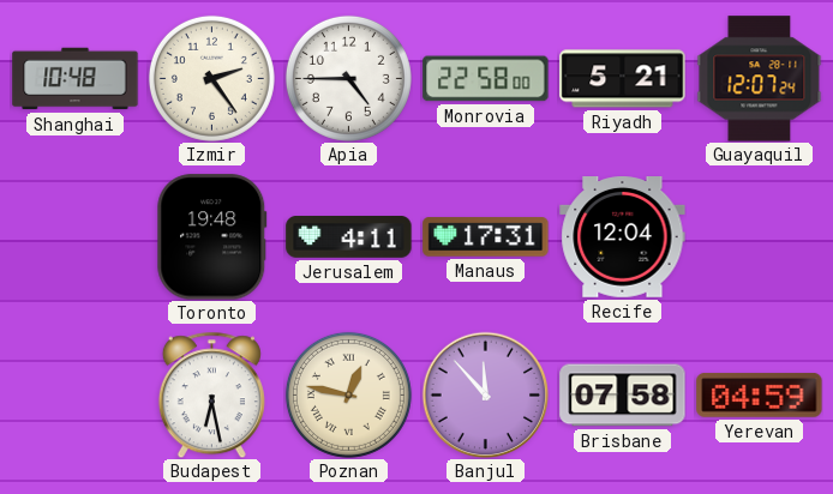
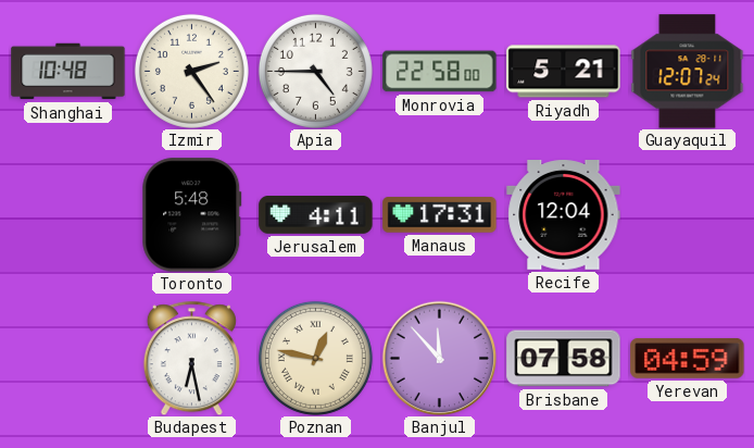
Toronto: 19:48 -> 5:48
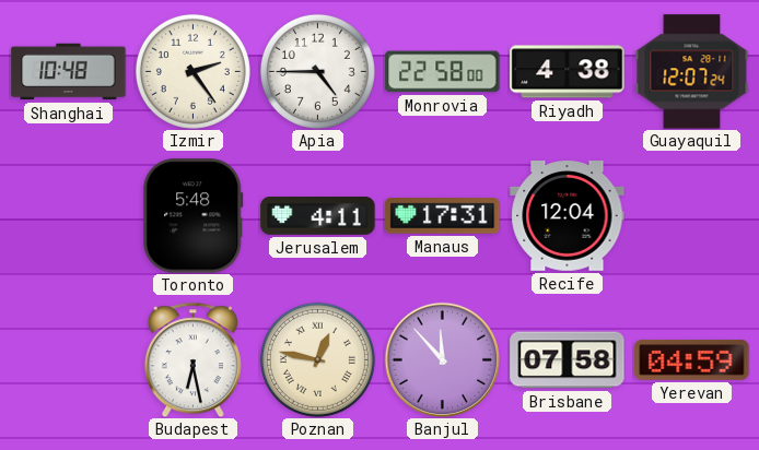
Riyadh: 5:21 -> 4:38
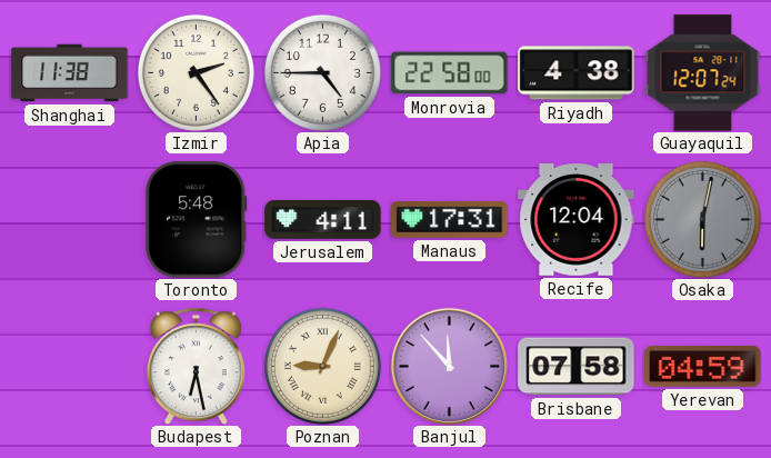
Shanghai: 10:48 -> 11:38
Osaka: none -> 6:02
Poznan: 12:47 -> 9:04
